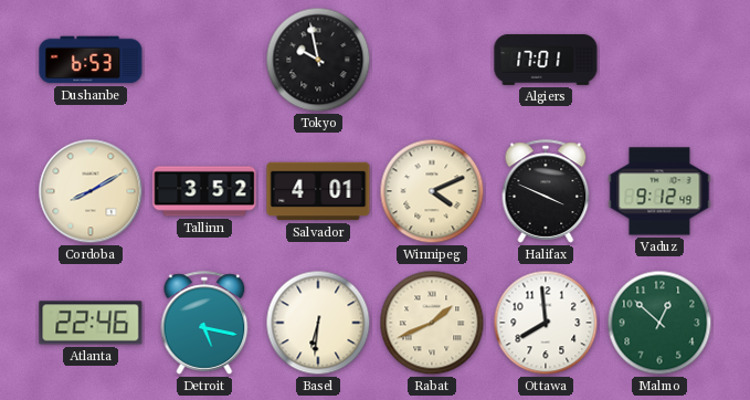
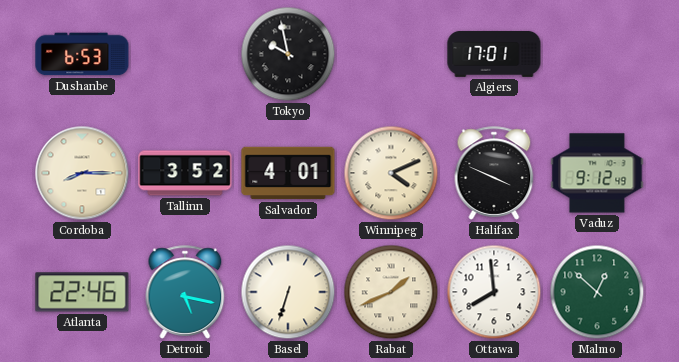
Cordoba: 8:10 -> 8:15
Basel: 6:31 -> 6:33
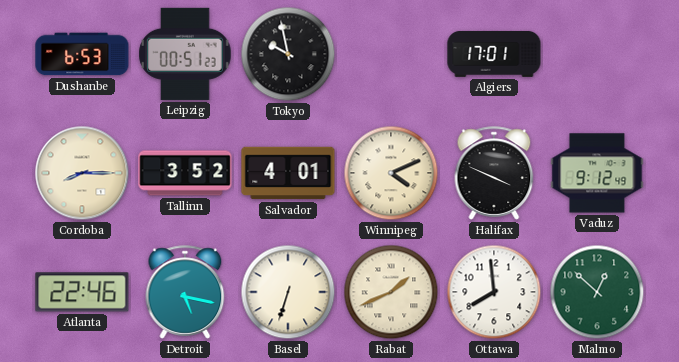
Leipzig: none -> 00:51
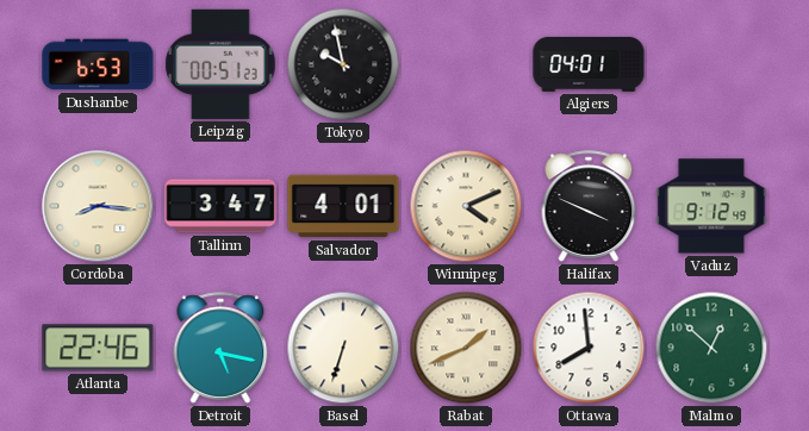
Algiers: 17:01 -> 04:01
Cordoba: 8:15 -> 8:16
Tallinn: 3:52 -> 3:47
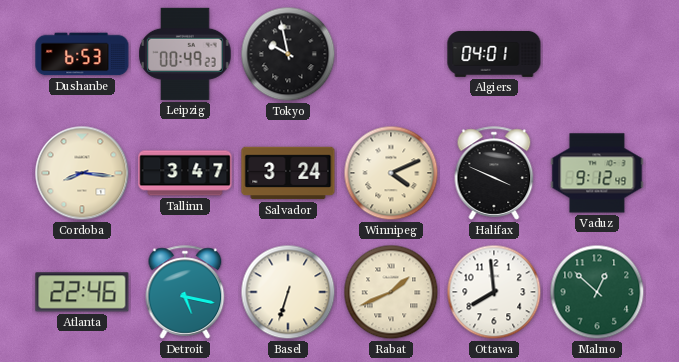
Leipzig: 00:51 -> 00:49
Salvador: 4:01 -> 3:24
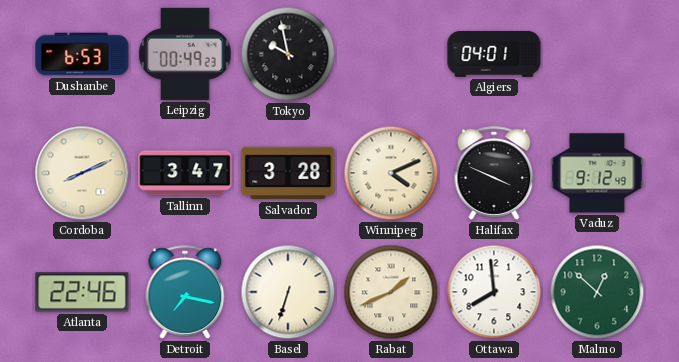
Cordoba: 8:16 -> 8:11
Salvador: 3:24 -> 3:28
Detroit: 5:17 -> 7:17
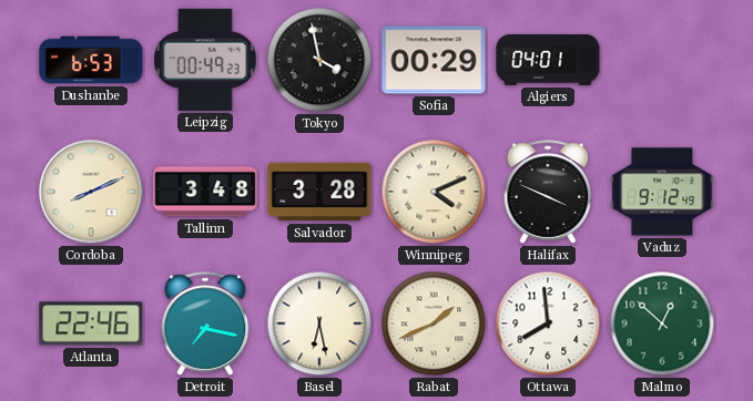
Tokyo: 9:58 -> 3:58
Sofia: none -> 00:29
Tallinn: 3:47 -> 3:48
Basel: 6:33 -> 6:28
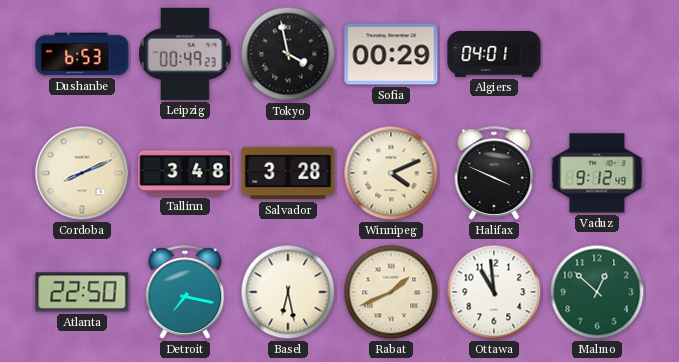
Atlanta: 22:46 -> 22:50
Ottawa: 7:59 -> 10:59
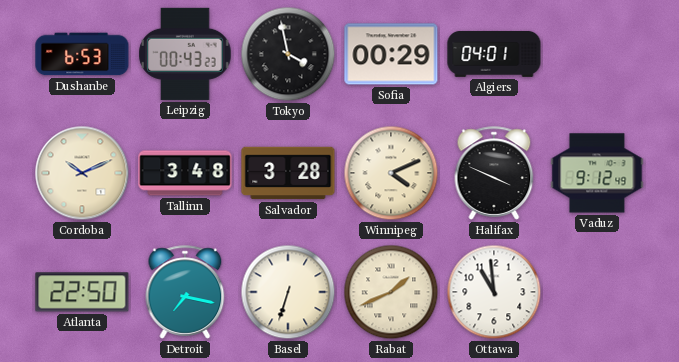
Leipzig: 00:49 -> 00:43
Cordoba: 8:11 -> 10:11
Basel: 6:28 -> 6:33
Malmo: 12:52 -> none
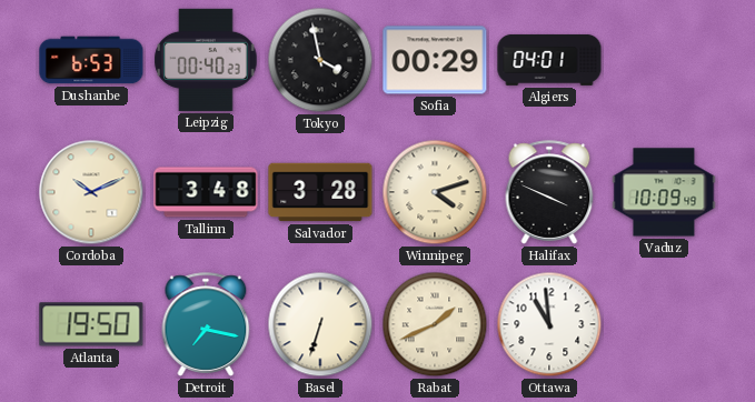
Leipzig: 00:43 -> 00:40
Winnipeg: 4:11 -> 4:12
Vaduz: 9:12 -> 10:09
Atlanta: 22:50 -> 19:50
